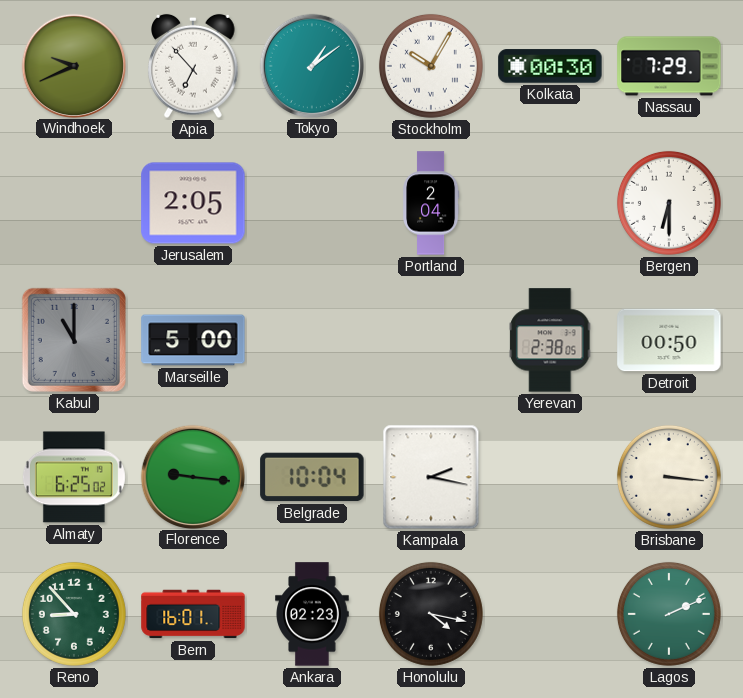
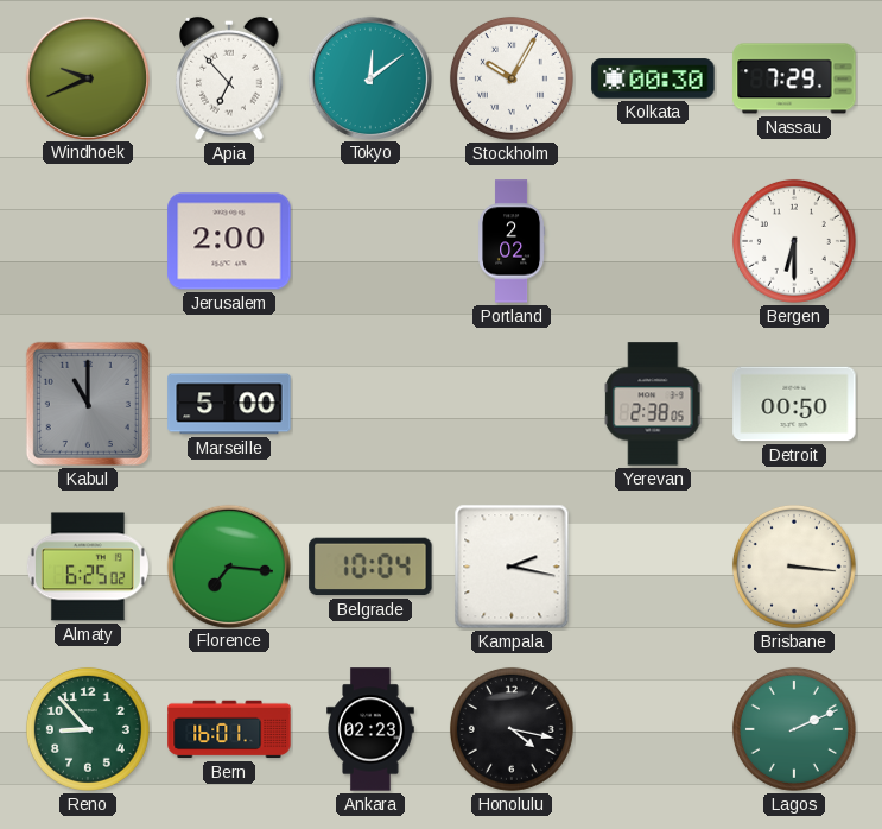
Tokyo: 1:09 -> 12:09
Jerusalem: 2:05 -> 2:00
Portland: 2:04 -> 2:02
Florence: 9:16 -> 7:16
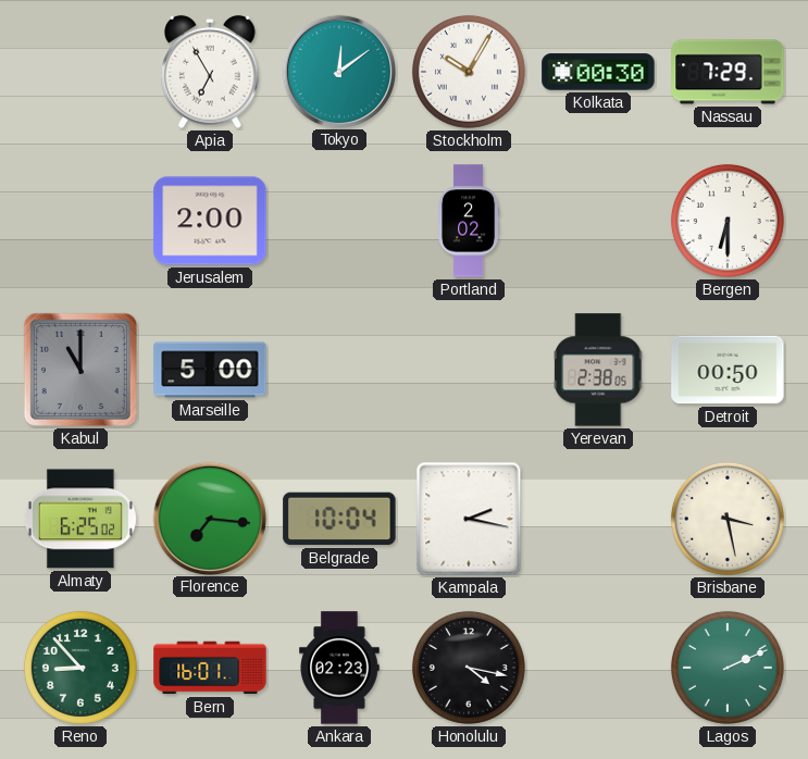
Windhoek: 9:41 -> none
Apia: 6:53 -> 6:55
Brisbane: 3:16 -> 3:28
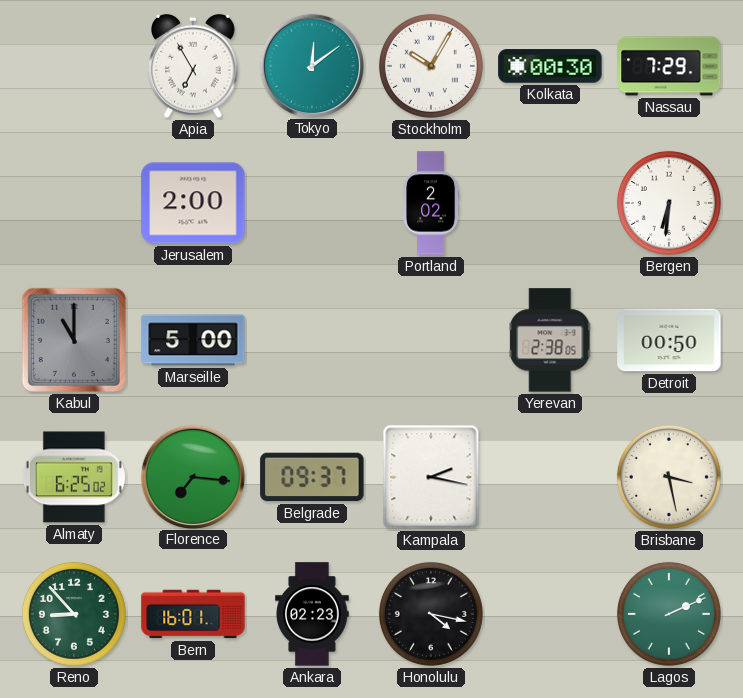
Bergen: 6:30 -> 6:31
Belgrade: 10:04 -> 09:37
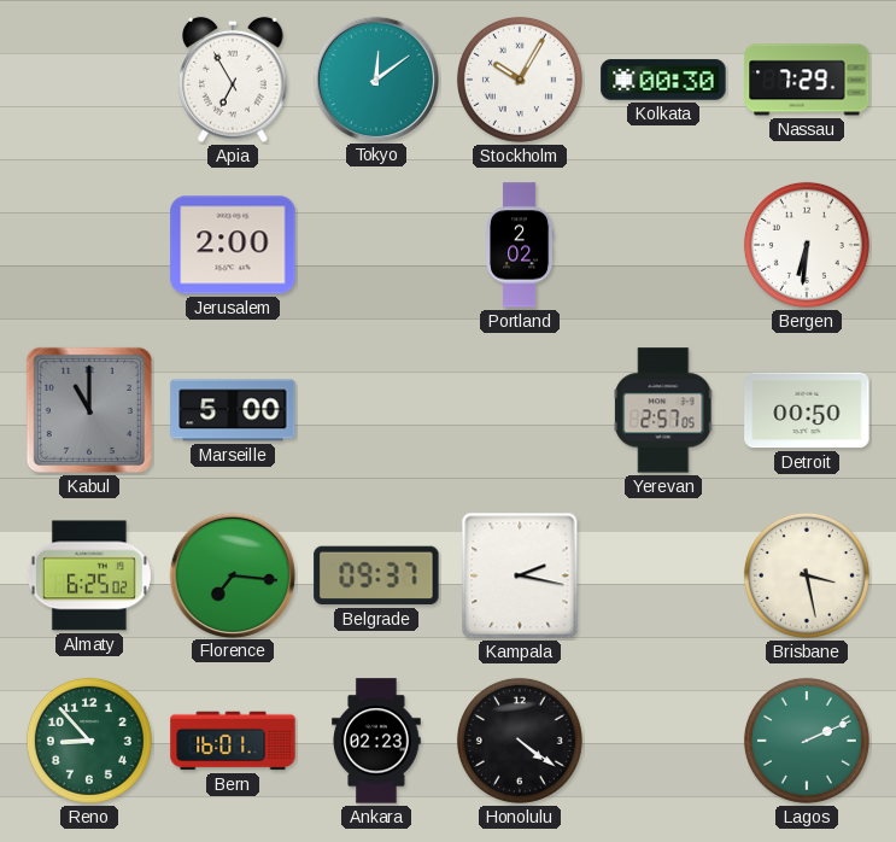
Yerevan: 2:38 -> 2:57
Honolulu: 4:17 -> 4:21
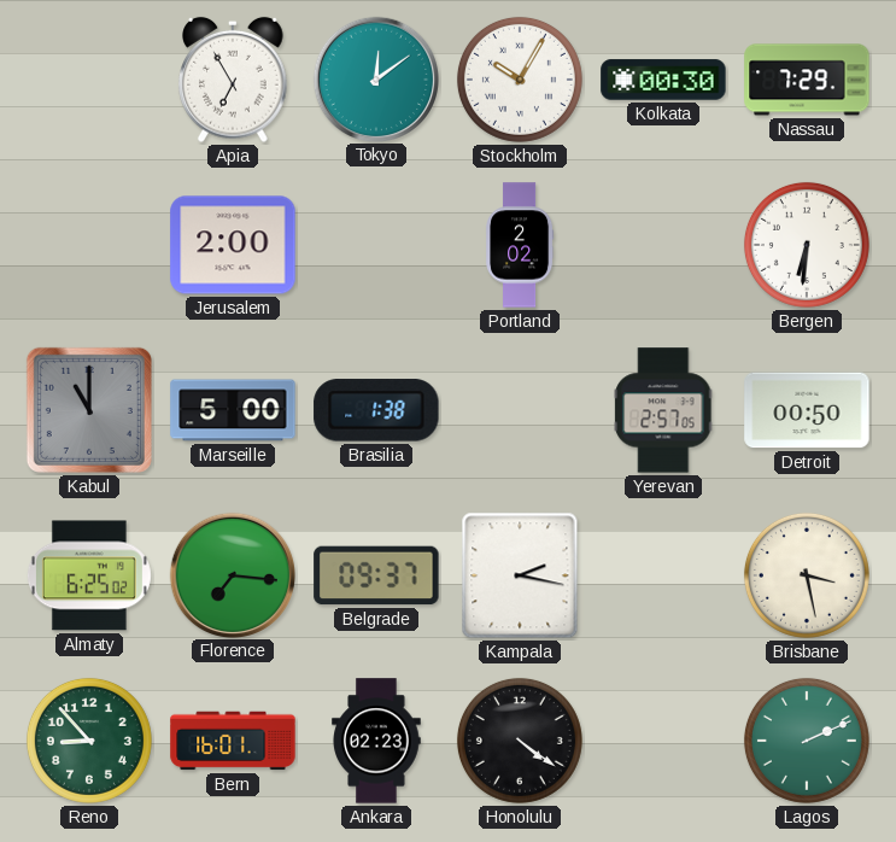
Brasilia: none -> 1:38
